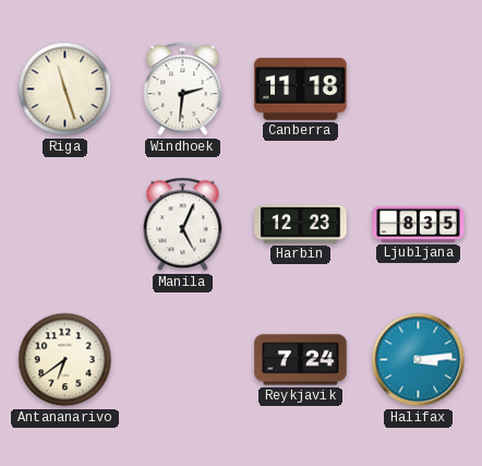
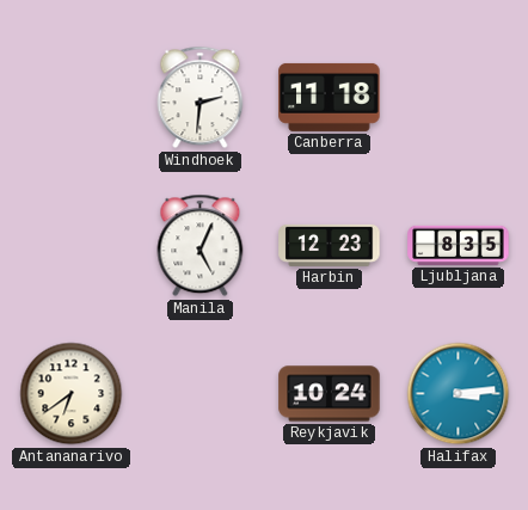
Riga: 11:27 -> none
Reykjavik: 7:24 -> 10:24
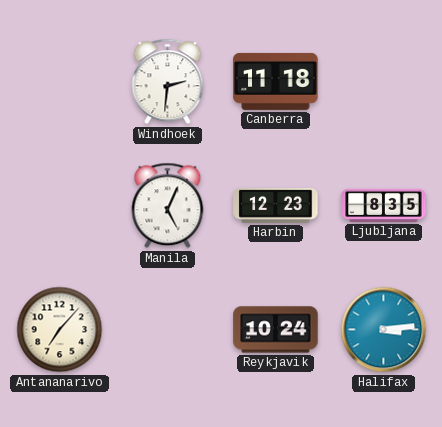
Antananarivo: 6:39 -> 7:07
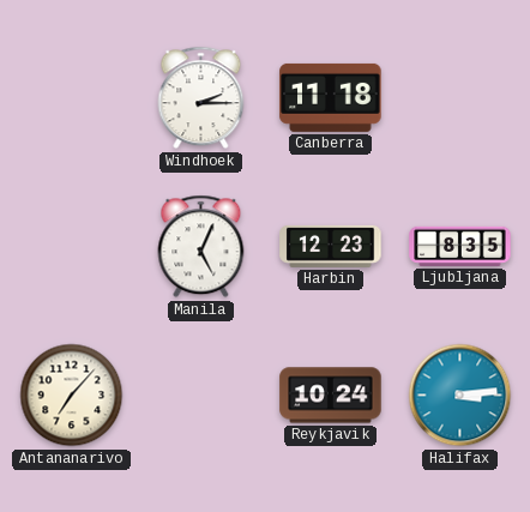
Windhoek: 2:31 -> 2:15
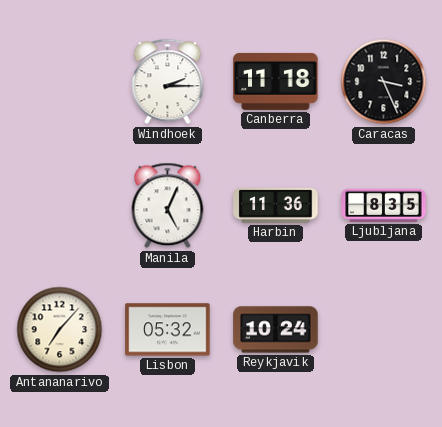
Caracas: none -> 3:26
Harbin: 12:23 -> 11:36
Lisbon: none -> 05:32
Halifax: 3:14 -> none
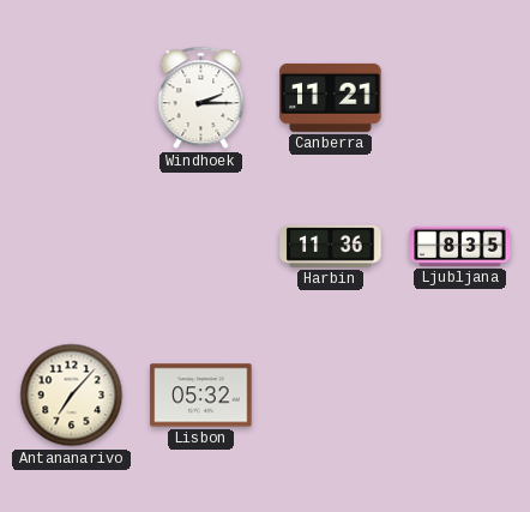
Canberra: 11:18 -> 11:21
Caracas: 3:26 -> none
Manila: 5:04 -> none
Reykjavik: 10:24 -> none
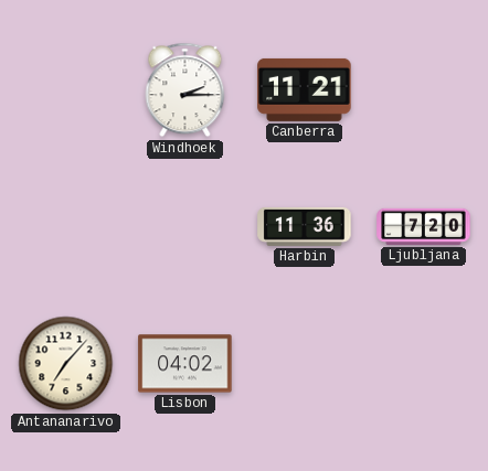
Ljubljana: 8:35 -> 7:20
Lisbon: 05:32 -> 04:02
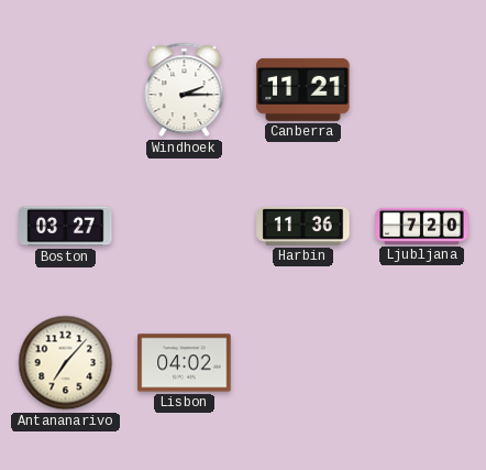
Boston: none -> 03:27
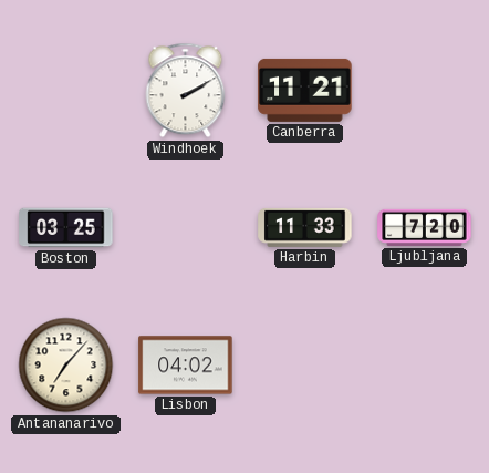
Windhoek: 2:15 -> 2:10
Boston: 03:27 -> 03:25
Harbin: 11:36 -> 11:33
